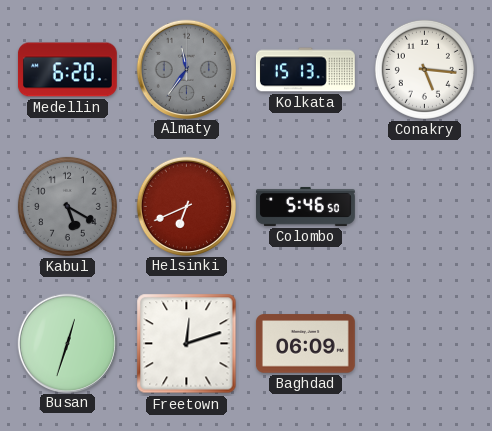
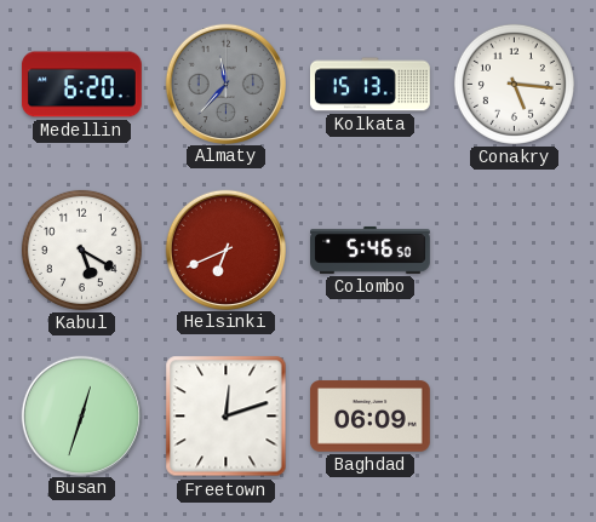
Almaty: 11:36 -> 11:37
Kabul dial: grey -> white
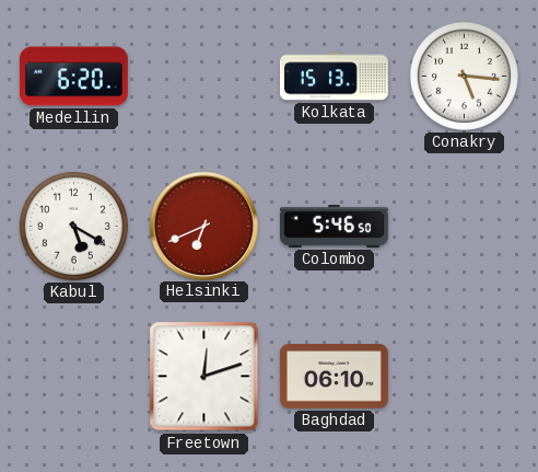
Almaty: 11:37 -> none
Busan: 12:33 -> none
Baghdad: 06:09 -> 06:10
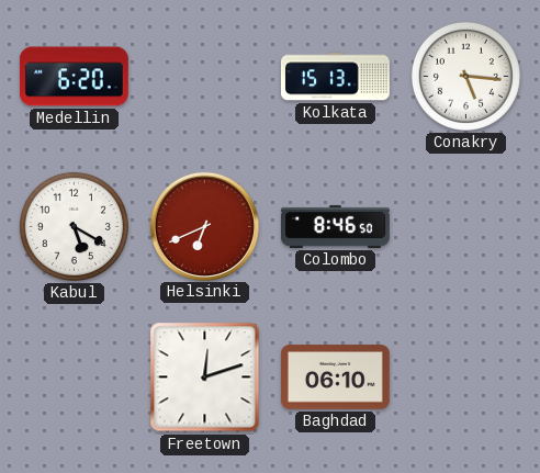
Colombo: 5:46 -> 8:46
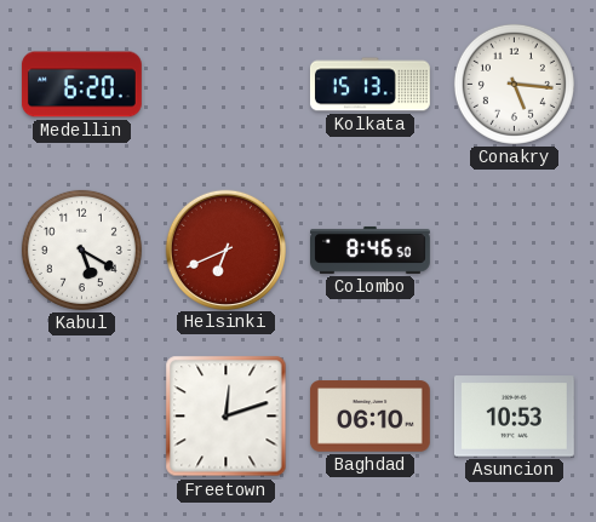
Asuncion: none -> 10:53
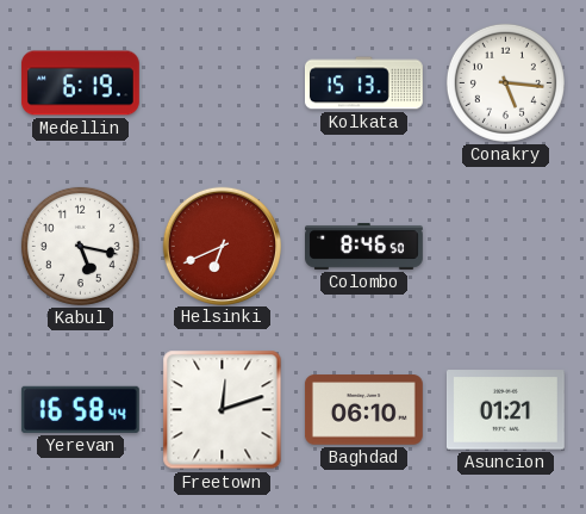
Medellin: 6:20 -> 6:19
Kabul: 5:20 -> 5:17
Yerevan: none -> 16:58
Asuncion: 10:53 -> 01:21
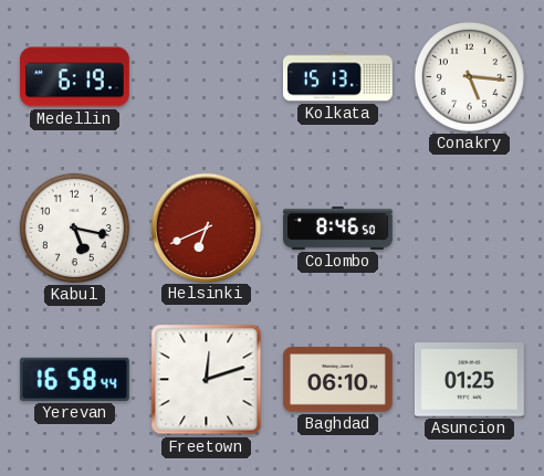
Asuncion: 01:21 -> 01:25
